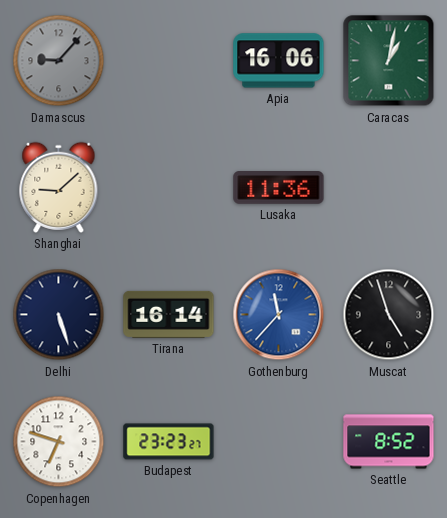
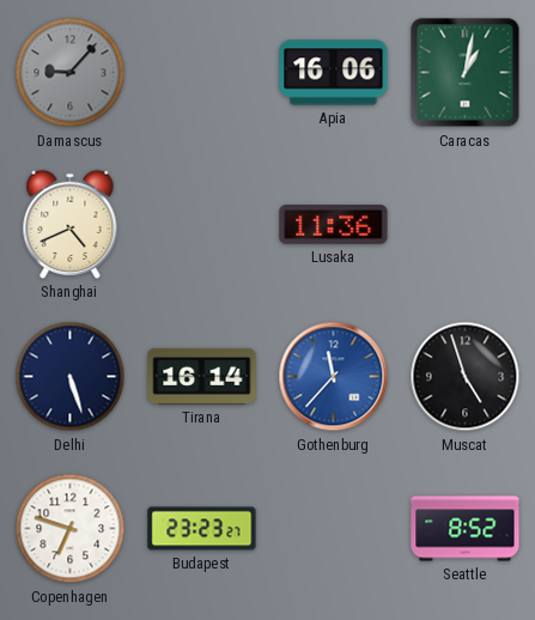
Shanghai: 9:08 -> 4:41
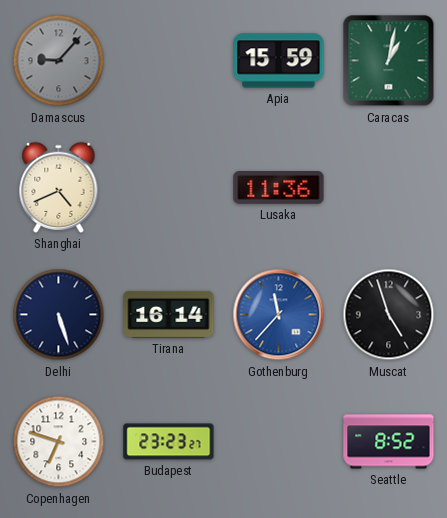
Apia: 16:06 -> 15:59
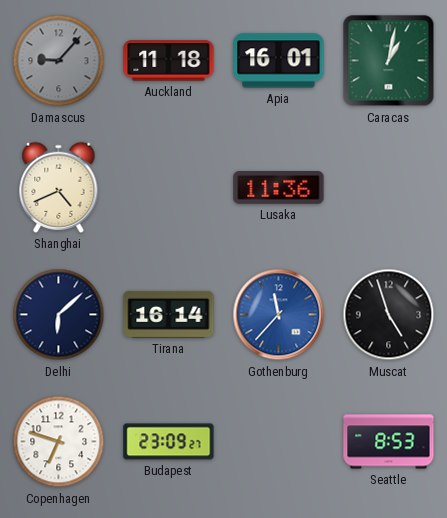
Auckland: none -> 11:18
Apia: 15:59 -> 16:01
Delhi: 5:27 -> 6:08
Budapest: 23:23 -> 23:09
Seattle: 8:52 -> 8:53
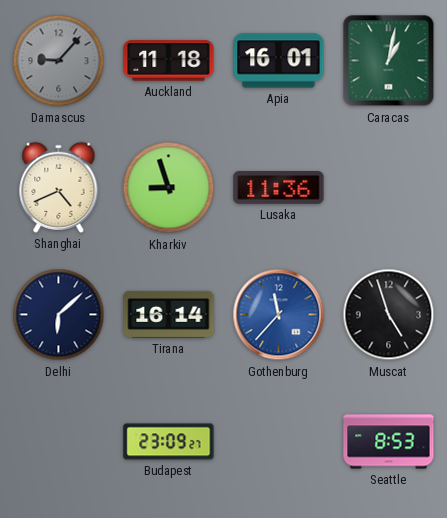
Kharkiv: none -> 8:57
Copenhagen: 6:48 -> none
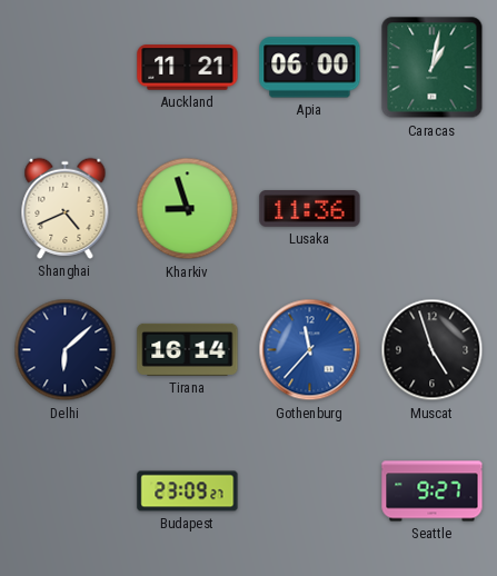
Damascus: 9:07 -> none
Auckland: 11:18 -> 11:21
Apia: 16:01 -> 06:00
Seattle: 8:53 -> 9:27
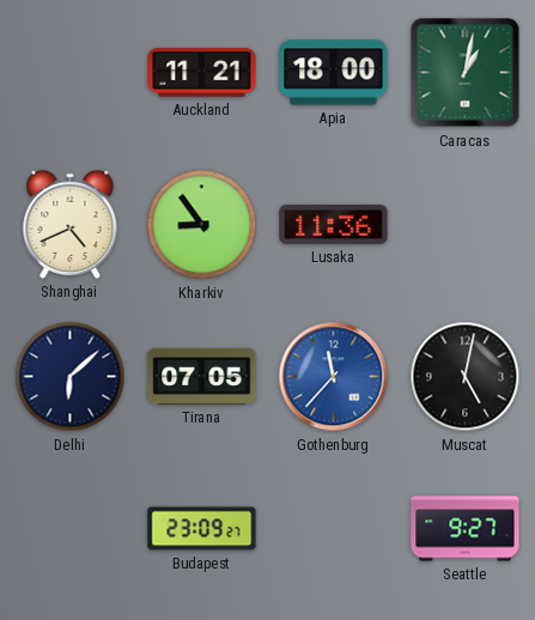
Apia: 06:00 -> 18:00
Kharkiv: 8:57 -> 8:54
Tirana: 16:14 -> 07:05
Muscat: 4:57 -> 5:02
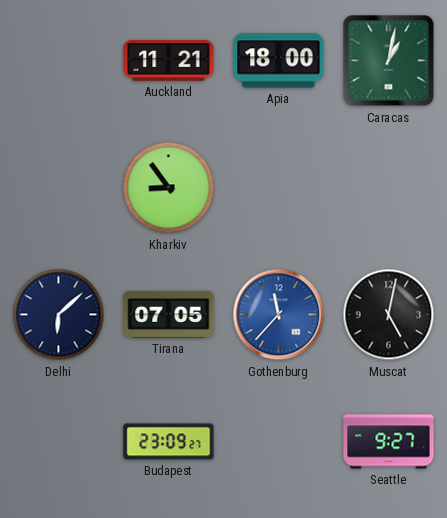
Shanghai: 4:41 -> none
Lusaka: 11:36 -> none
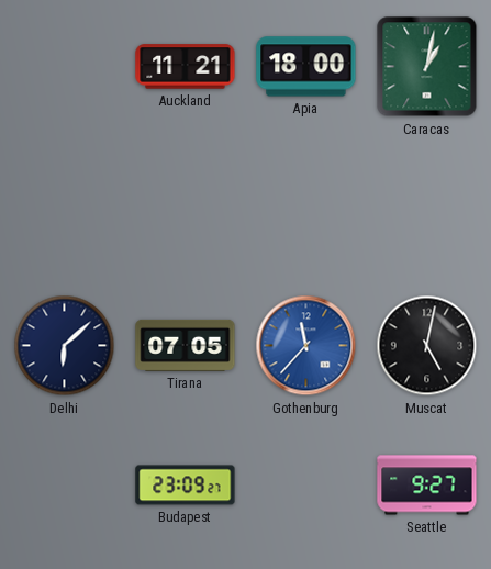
Kharkiv: 8:54 -> none
